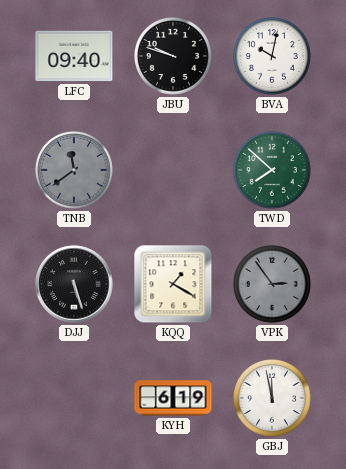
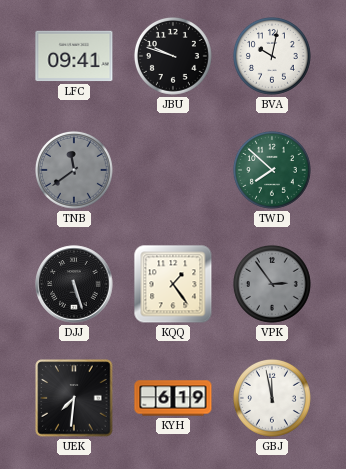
LFC: 09:40 -> 09:41
KQQ: 1:20 -> 1:24
UEK: none -> 7:31
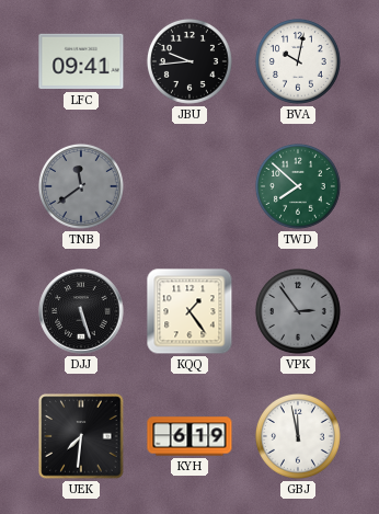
JBU: 9:48 -> 9:44
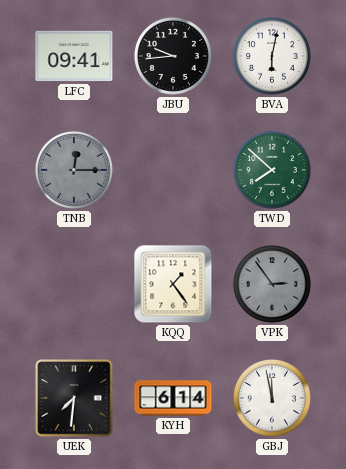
BVA: 10:02 -> 6:02
TNB: 11:39 -> 12:15
DJJ: 5:27 -> none
KYH: 6:19 -> 6:14
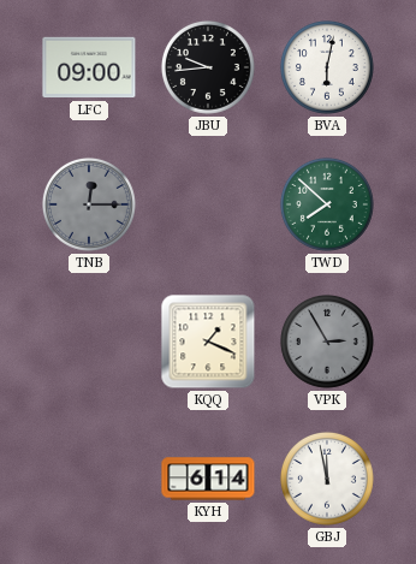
LFC: 09:41 -> 09:00
KQQ: 1:24 -> 1:19
VPK: 2:54 -> 2:55
UEK: 7:31 -> none
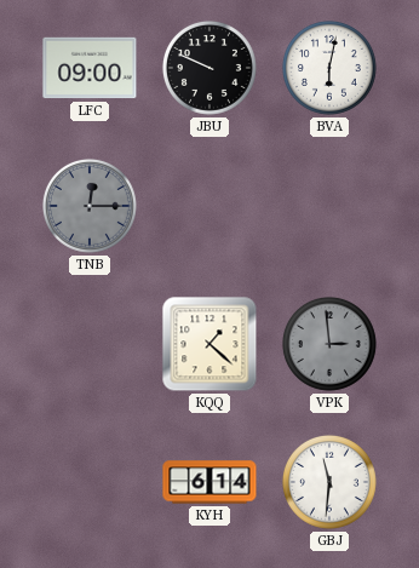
JBU: 9:44 -> 9:49
TWD: 7:52 -> none
KQQ: 1:19 -> 1:22
VPK: 2:55 -> 2:59
GBJ: 11:58 -> 11:31
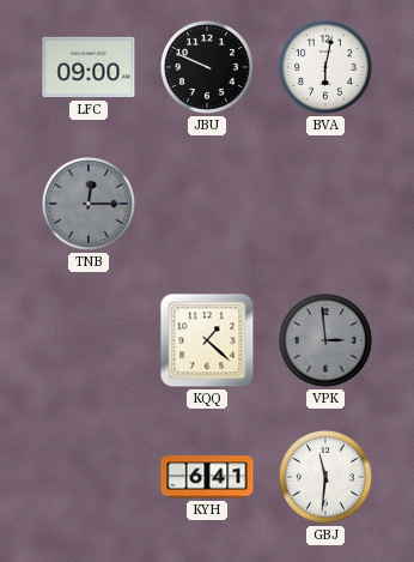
KYH: 6:14 -> 6:41
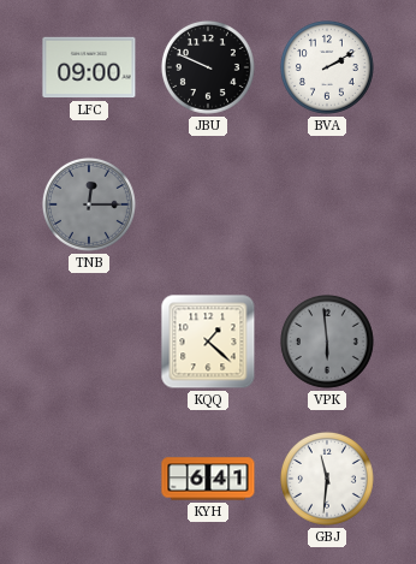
BVA: 6:02 -> 2:10
VPK: 2:59 -> 5:59
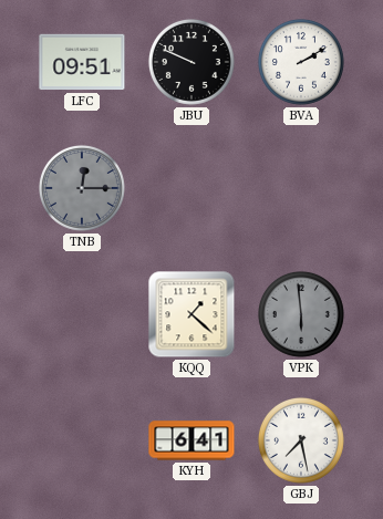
LFC: 09:00 -> 09:51
GBJ: 11:31 -> 7:28
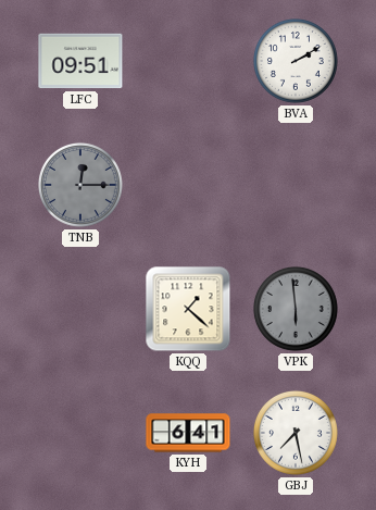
JBU: 9:49 -> none
